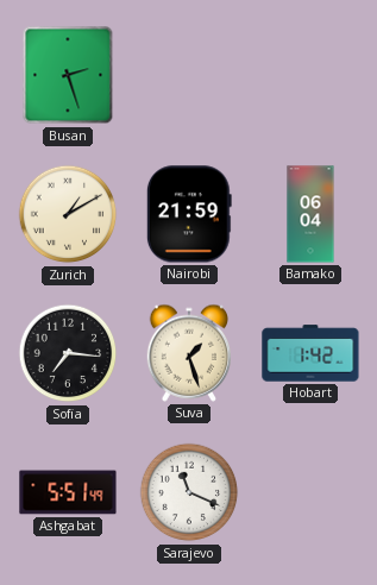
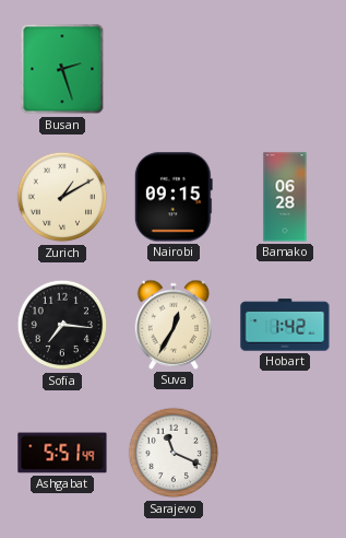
Nairobi: 21:59 -> 09:15
Bamako: 06:04 -> 06:28
Suva: 1:27 -> 12:35
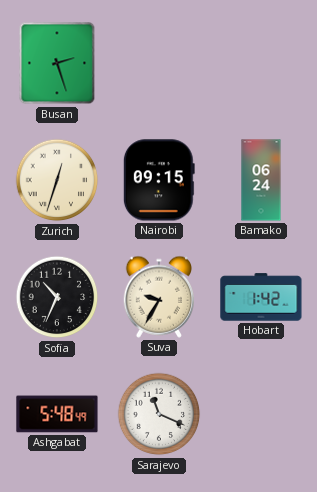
Zurich: 1:10 -> 12:33
Bamako: 06:28 -> 06:24
Sofia: 7:16 -> 10:34
Suva: 12:35 -> 9:35
Ashgabat: 5:51 -> 5:48
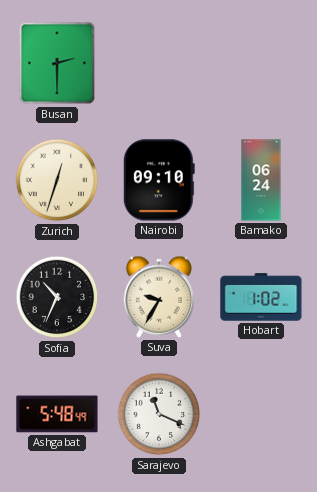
Busan: 2:27 -> 2:30
Nairobi: 09:15 -> 09:10
Hobart: 1:42 -> 1:02
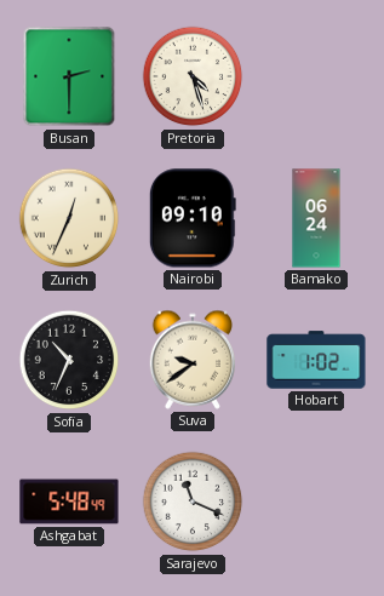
Pretoria: none -> 4:27
Zurich: 12:33 -> 12:34
Suva: 9:35 -> 9:39
